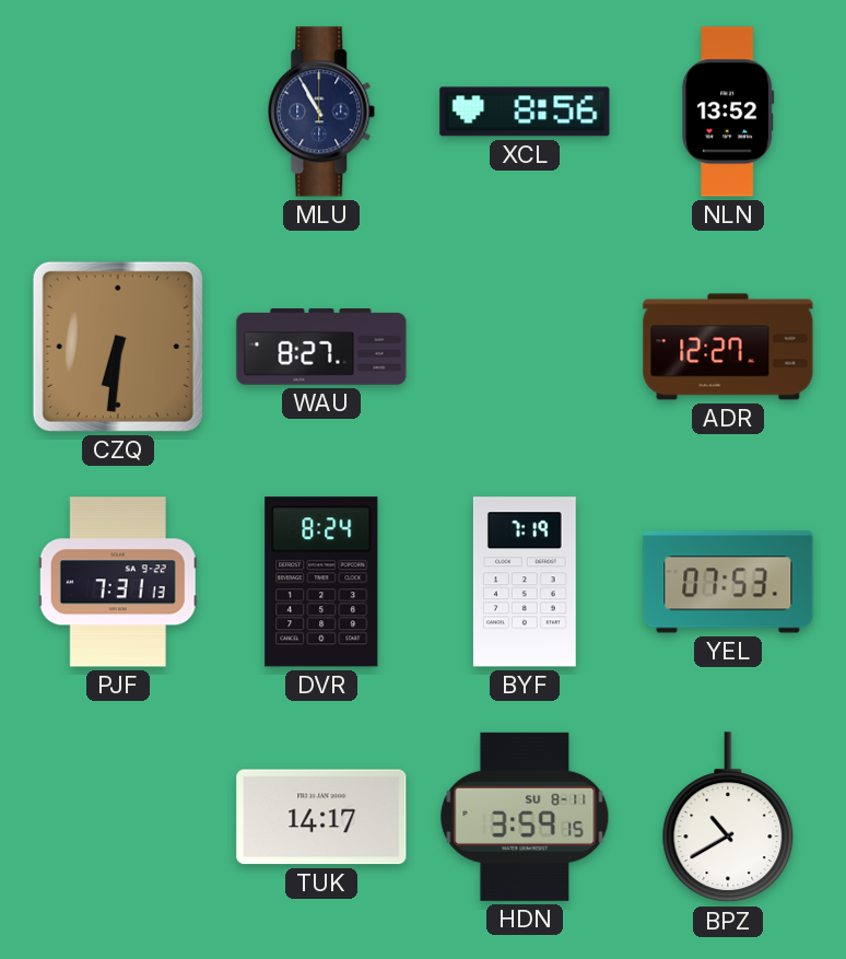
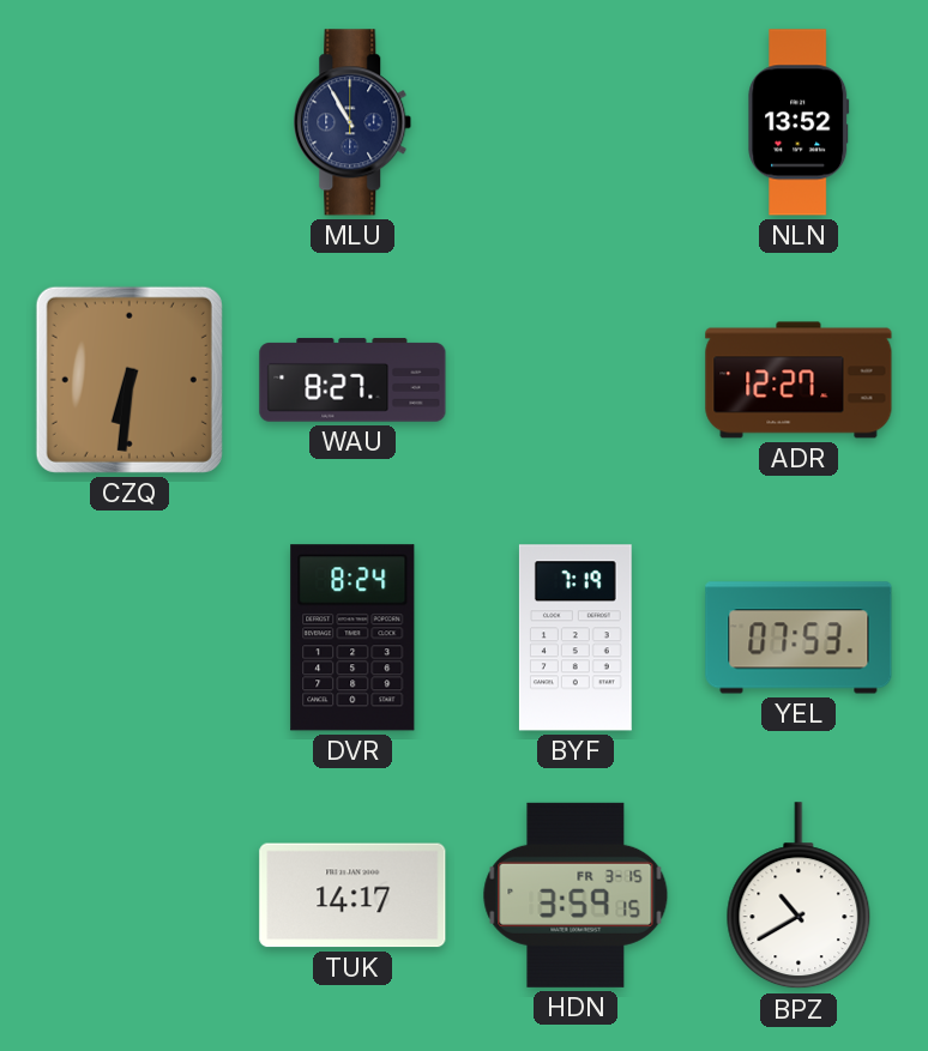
XCL: 8:56 -> none
PJF: 7:31 -> none
HDN date: SU 8-11 -> FR 3-15
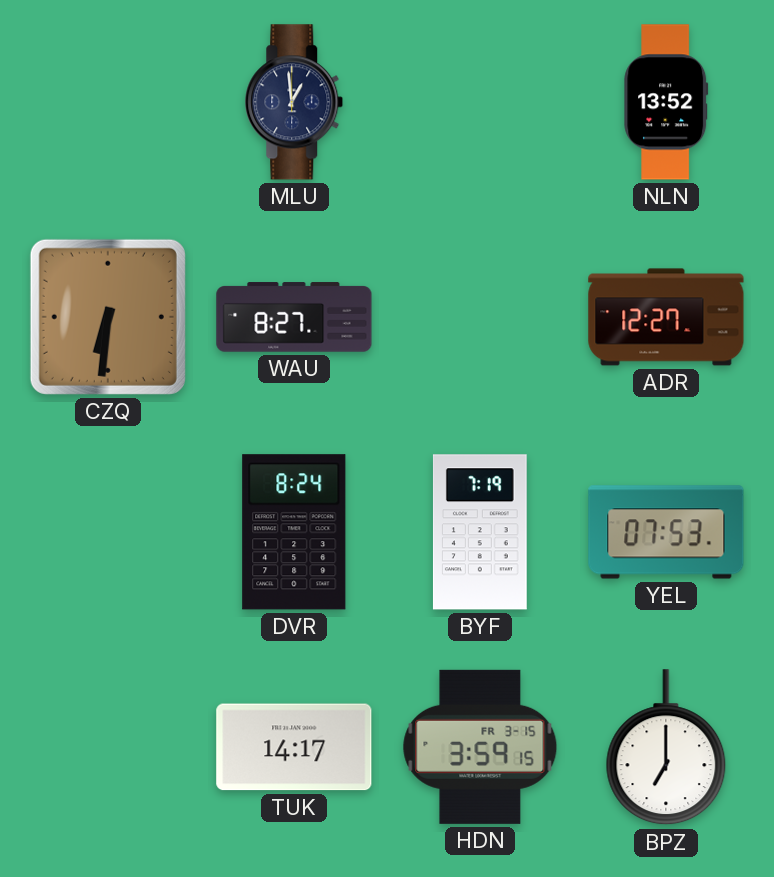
MLU: 10:55 -> 12:59
BPZ: 10:40 -> 7:00
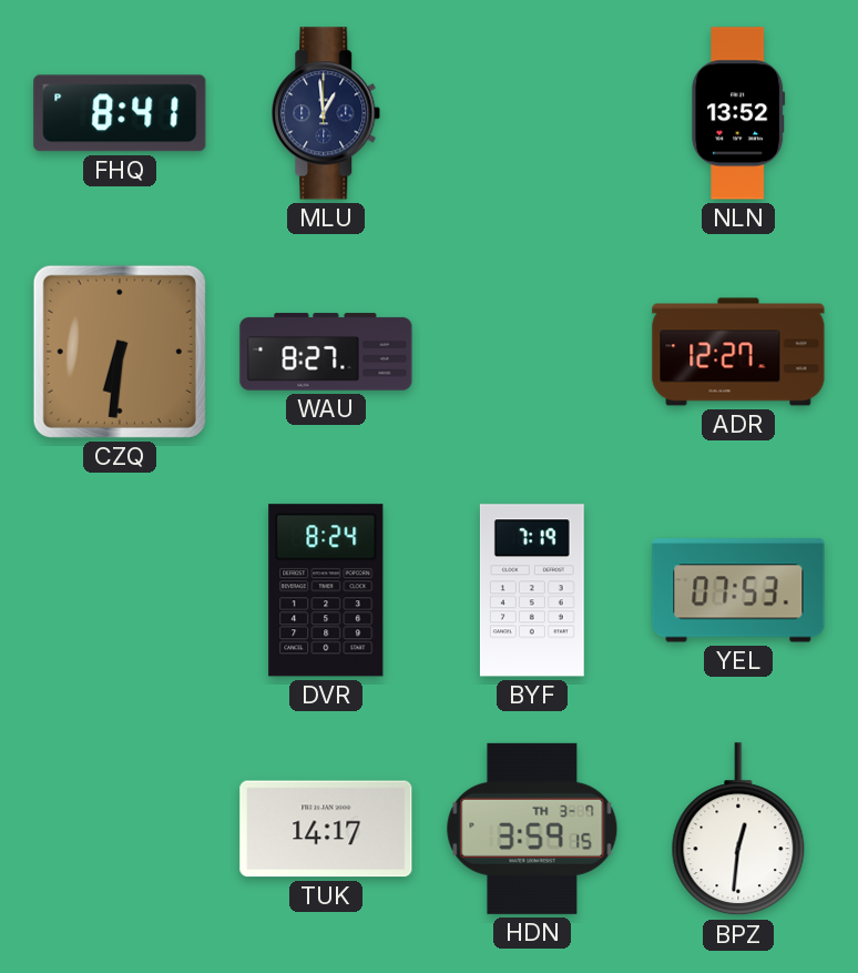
FHQ: none -> 8:41
HDN date: FR 3-15 -> TH 3-7
BPZ: 7:00 -> 12:31
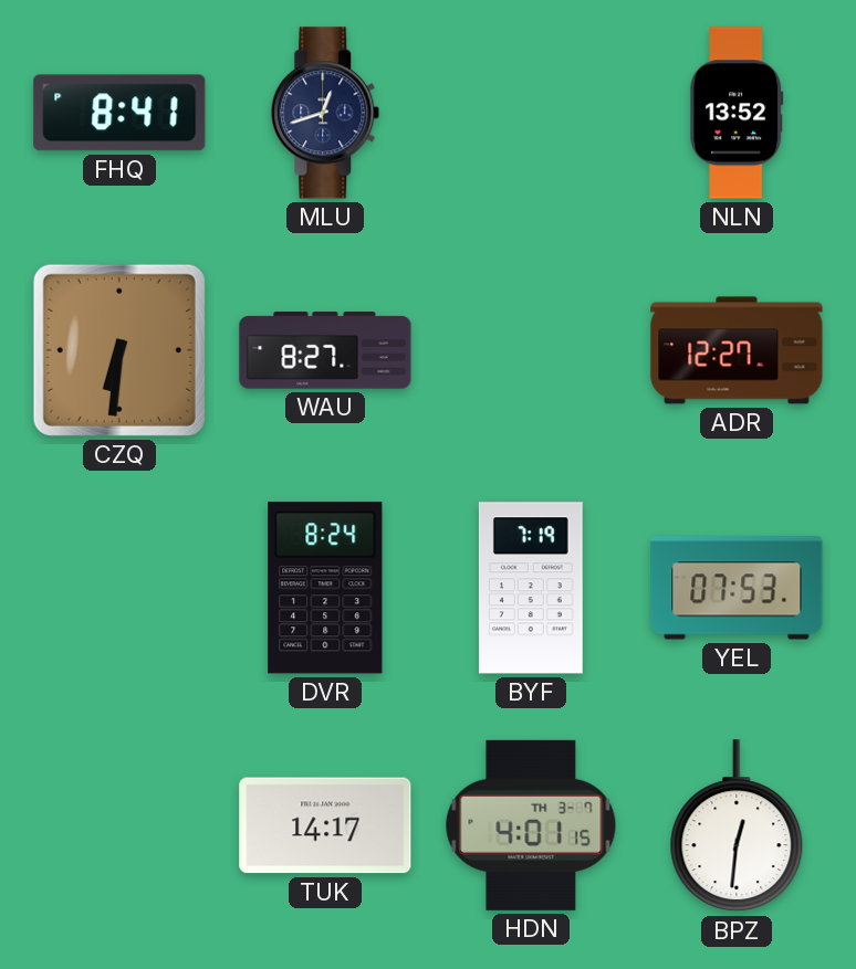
MLU: 12:59 -> 12:42
HDN: 3:59 -> 4:01
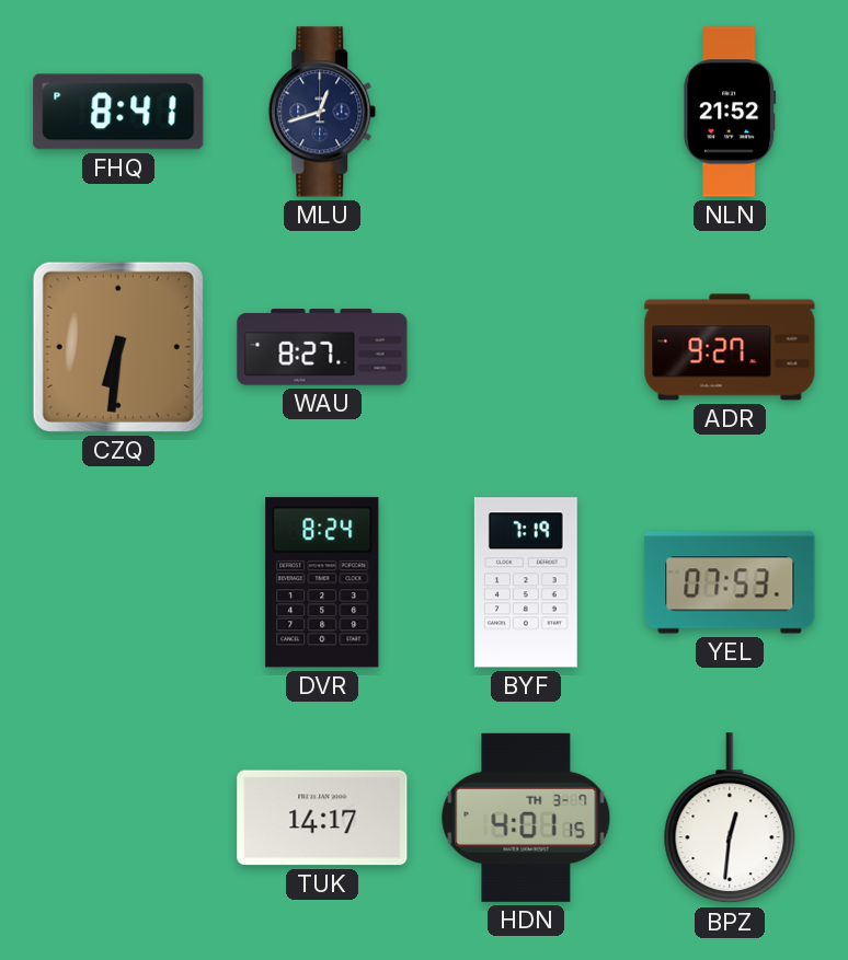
NLN: 13:52 -> 21:52
ADR: 12:27 -> 9:27
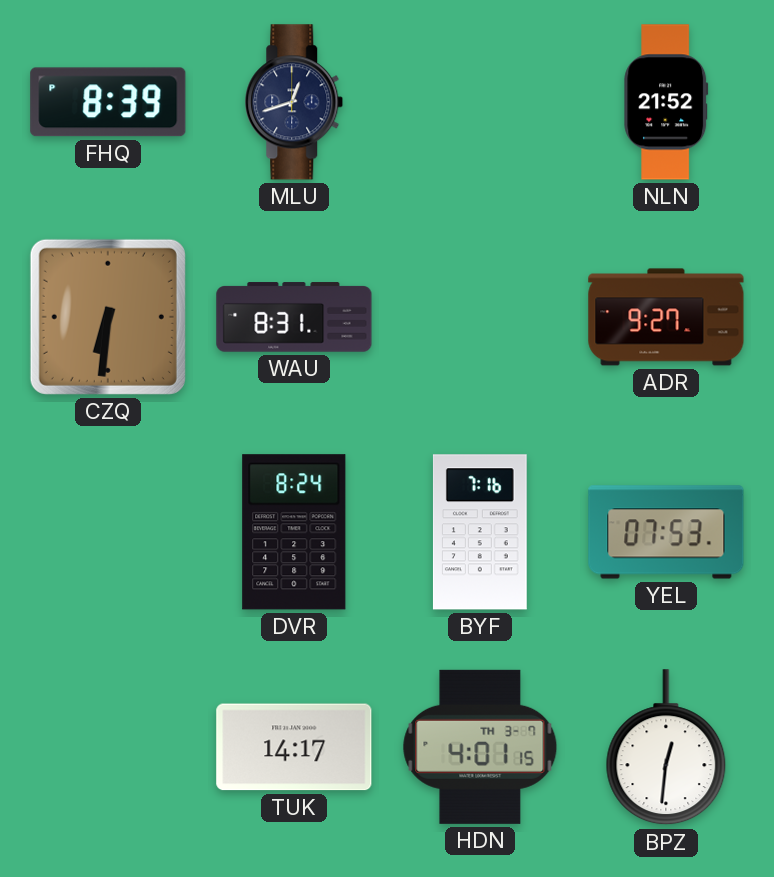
FHQ: 8:41 -> 8:39
WAU: 8:27 -> 8:31
BYF: 7:19 -> 7:16
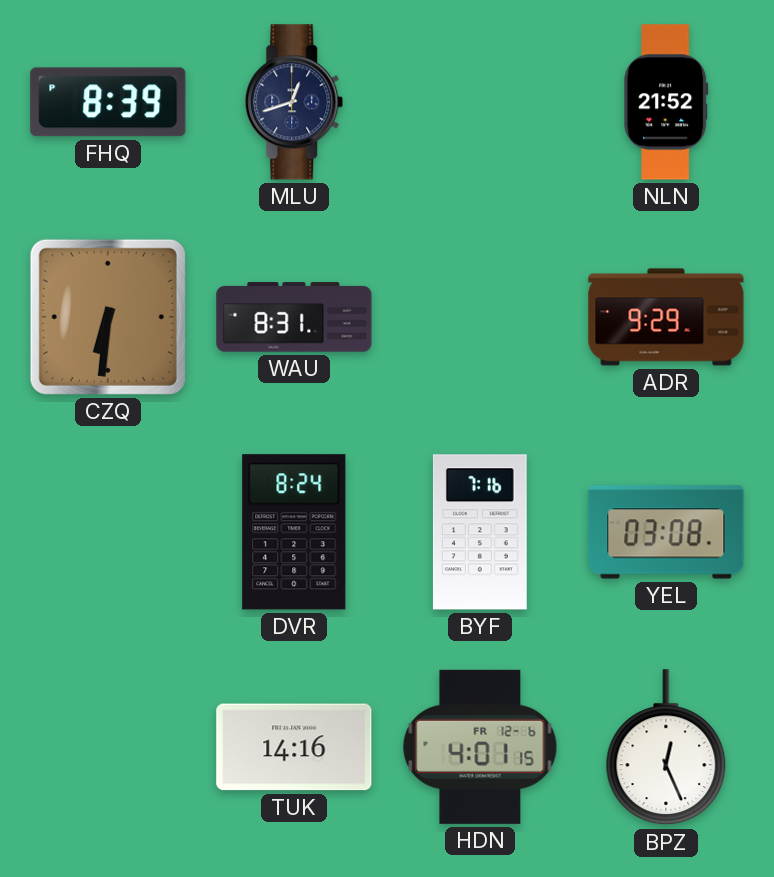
ADR: 9:27 -> 9:29
YEL: 07:53 -> 03:08
TUK: 14:17 -> 14:16
HDN date: TH 3-7 -> FR 12-6
BPZ: 12:31 -> 12:26
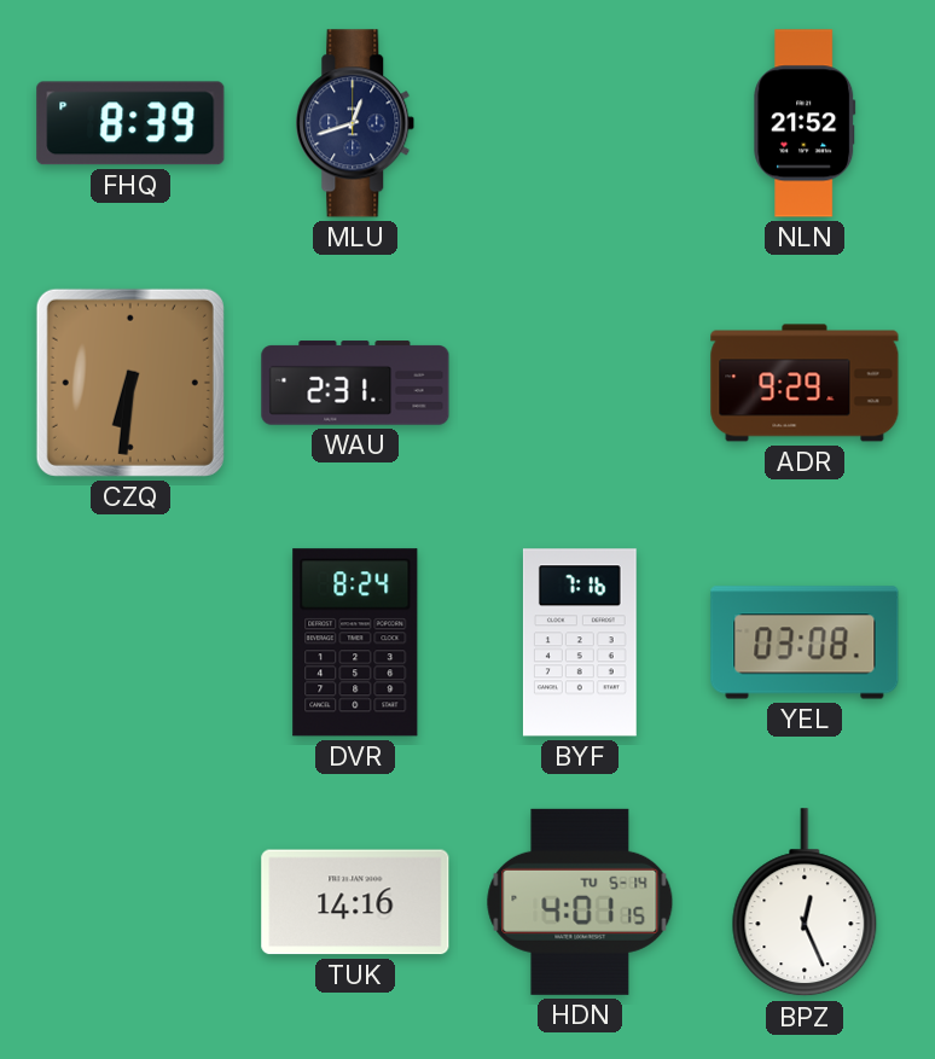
WAU: 8:31 -> 2:31
HDN date: FR 12-6 -> TU 5-14
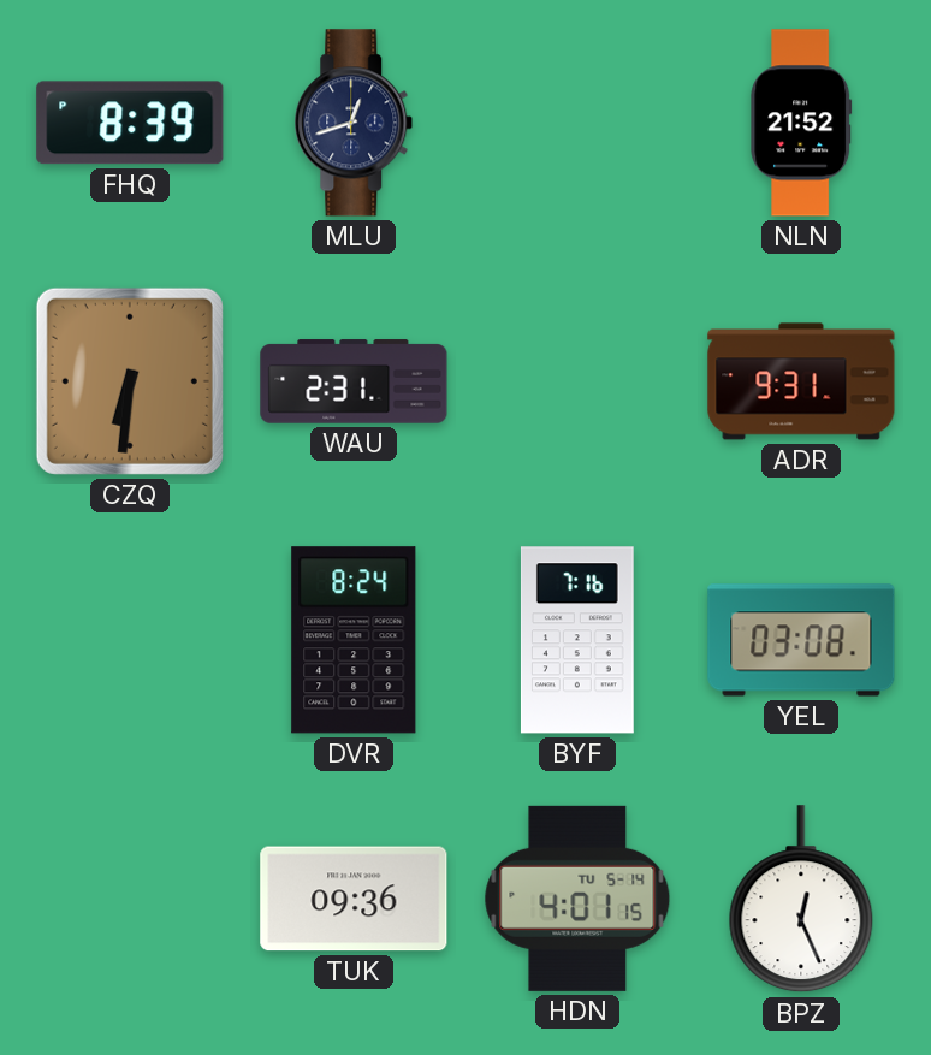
ADR: 9:29 -> 9:31
TUK: 14:16 -> 09:36
